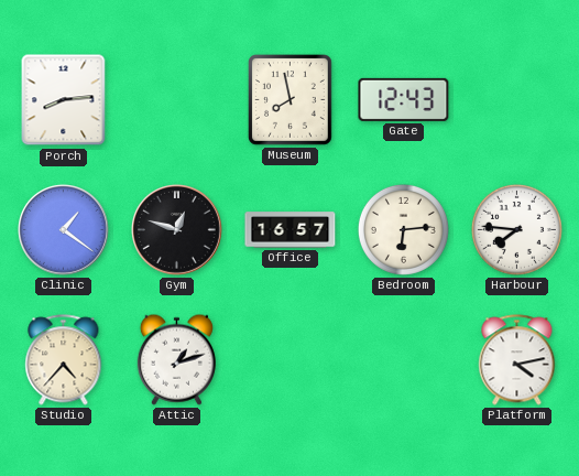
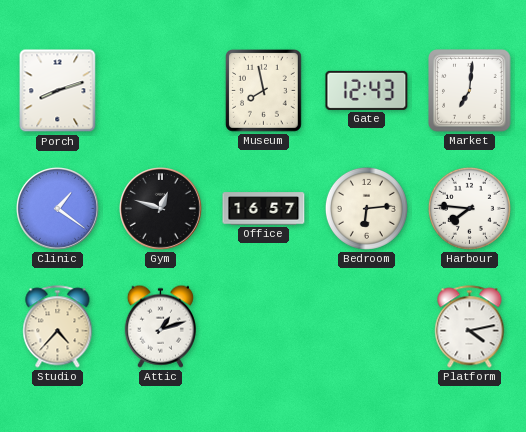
Porch: 8:14 -> 8:12
Market: none -> 7:01
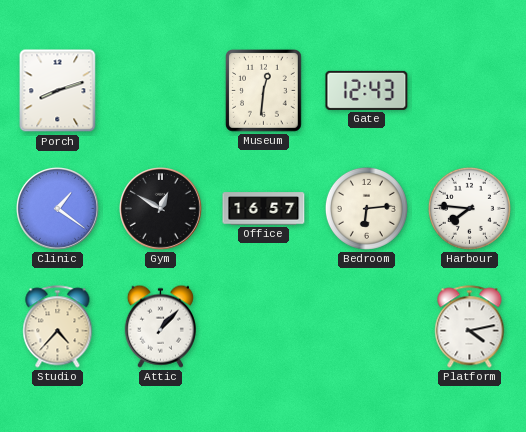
Museum: 7:58 -> 12:31
Market: 7:01 -> none
Gym: 12:48 -> 12:50
Attic: 1:12 -> 1:07
